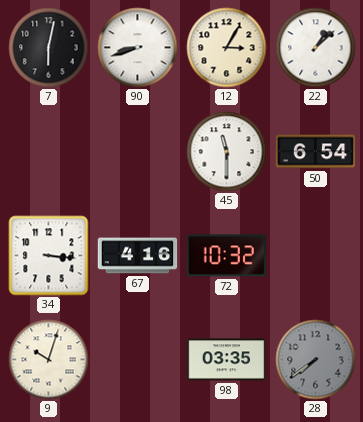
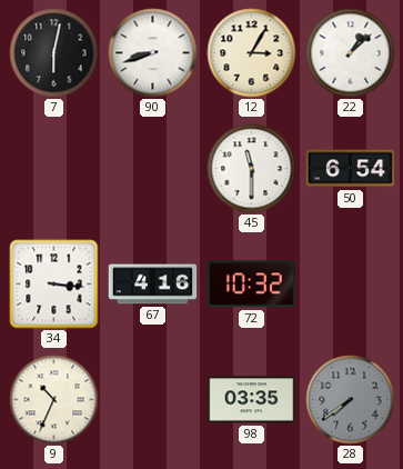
9: 10:03 -> 10:34
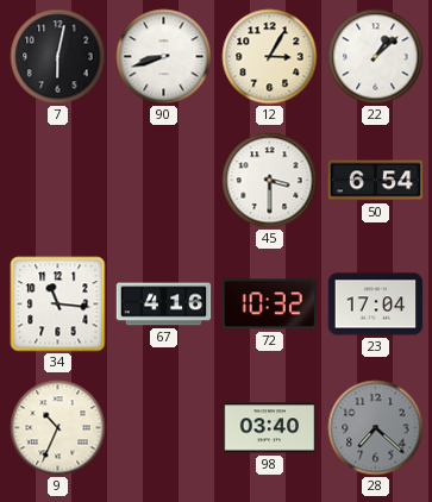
45: 11:30 -> 3:30
34: 3:16 -> 11:16
23: none -> 17:04
98: 03:35 -> 03:40
28: 7:39 -> 7:22
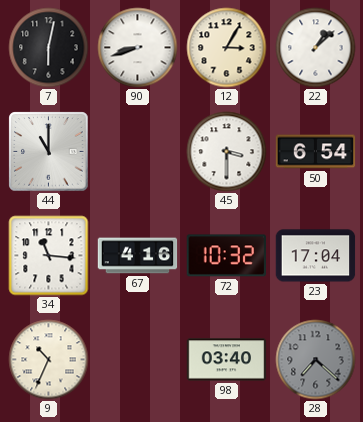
44: none -> 11:00
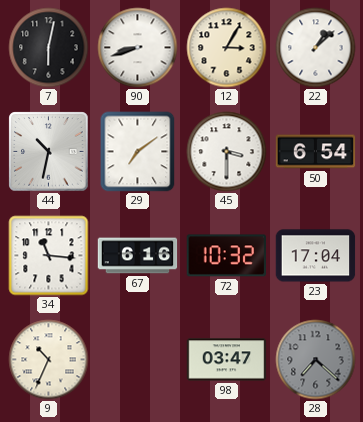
44: 11:00 -> 10:32
29: none -> 7:09
67: 4:16 -> 6:16
98: 03:40 -> 03:47
